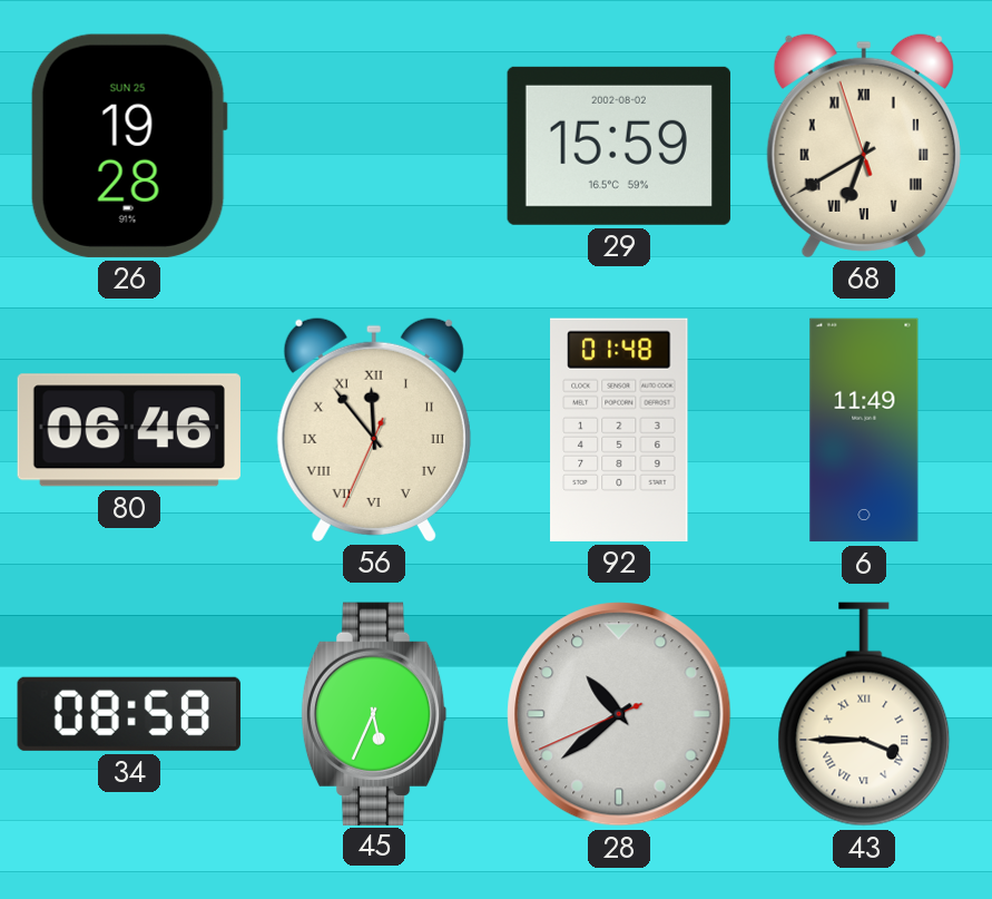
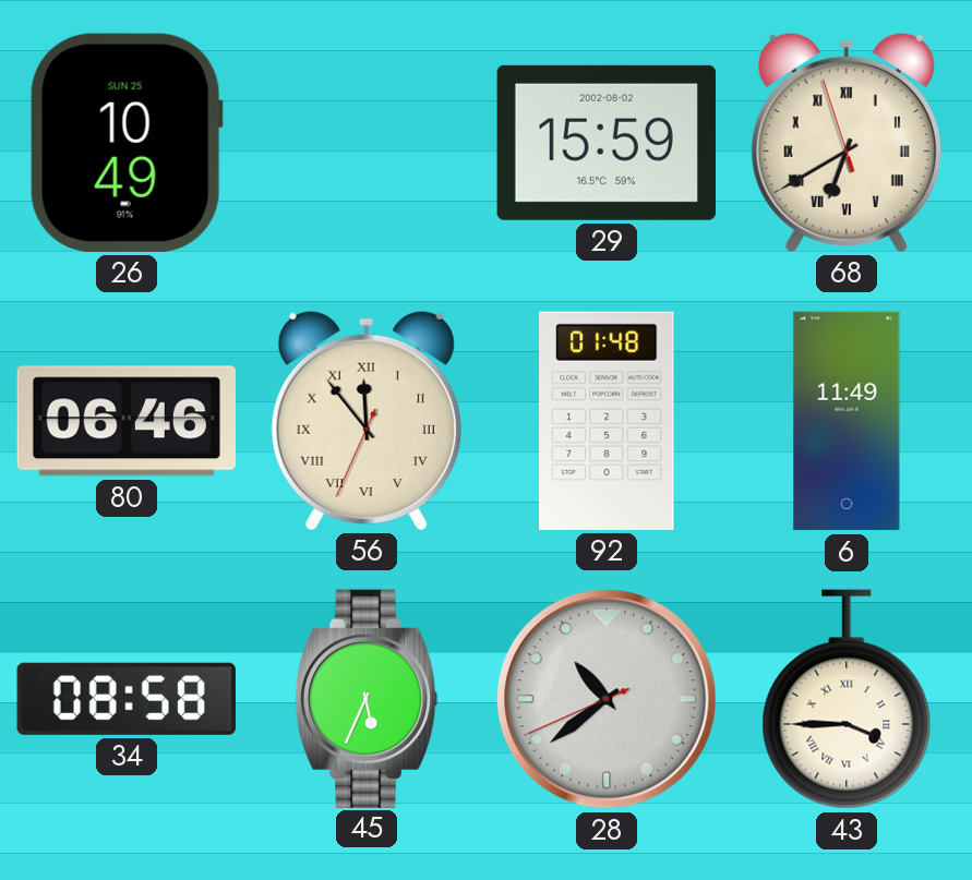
26: 19:28 -> 10:49
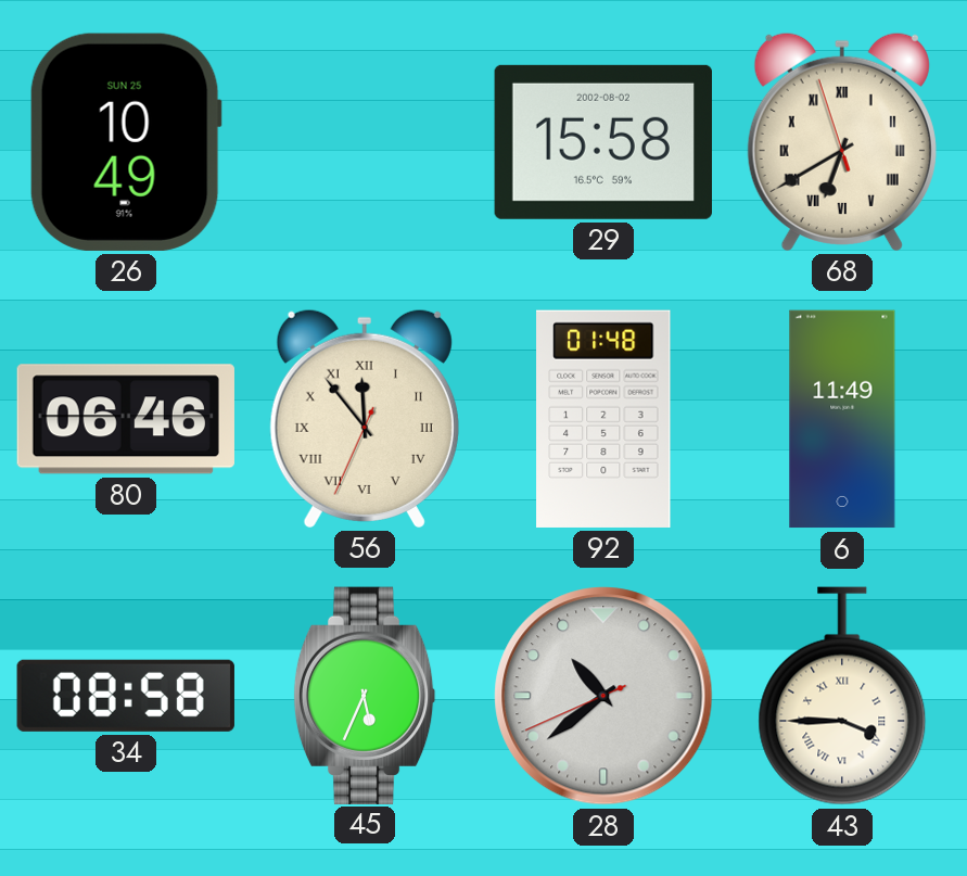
29: 15:59 -> 15:58
